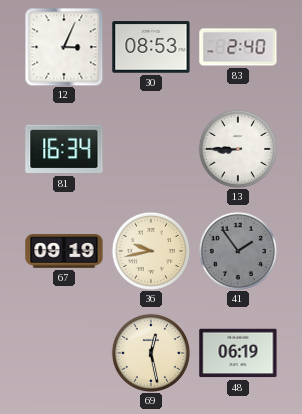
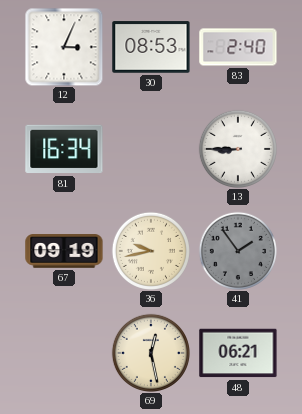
48: 06:19 -> 06:21
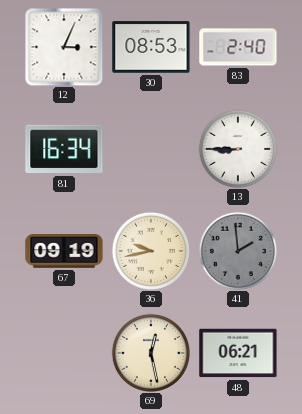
41: 1:54 -> 1:59
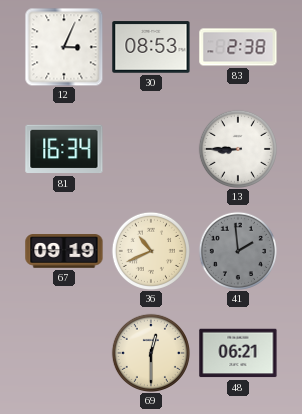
83: 2:40 -> 2:38
36: 9:43 -> 10:41
69: 12:28 -> 12:30
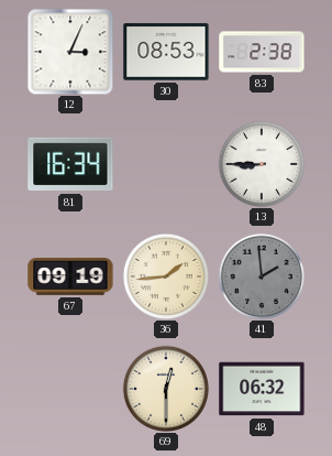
36: 10:41 -> 1:44
48: 06:21 -> 06:32
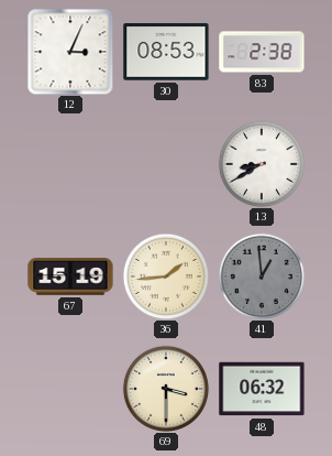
81: 16:34 -> none
13: 8:45 -> 8:40
67: 09:19 -> 15:19
41: 1:59 -> 12:59
69: 12:30 -> 3:30
